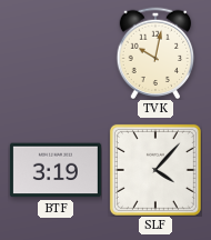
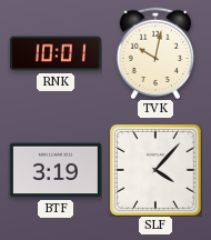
RNK: none -> 10:01
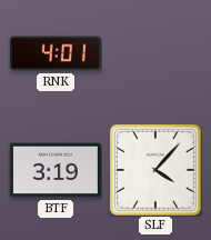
RNK: 10:01 -> 4:01
TVK: 10:02 -> none
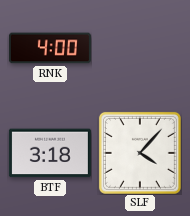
RNK: 4:01 -> 4:00
BTF: 3:19 -> 3:18
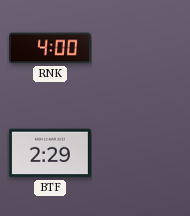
BTF: 3:18 -> 2:29
SLF: 4:07 -> none
